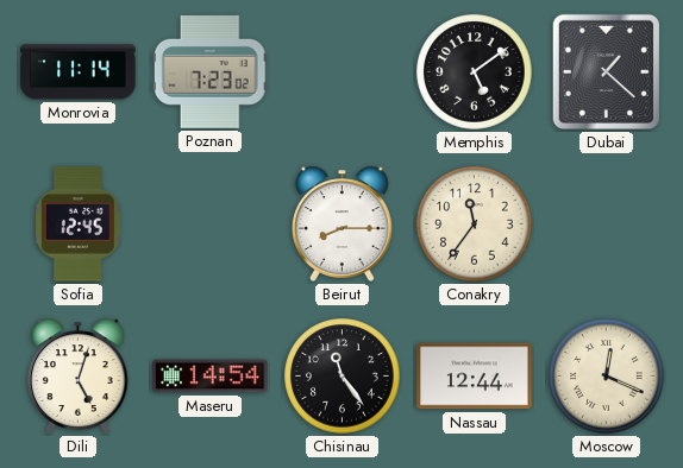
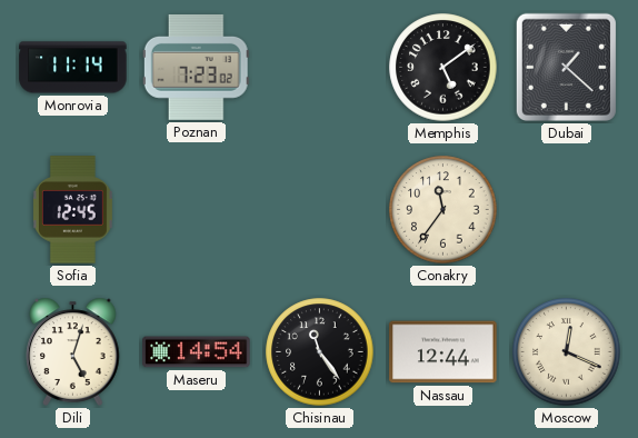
Beirut: 8:15 -> none
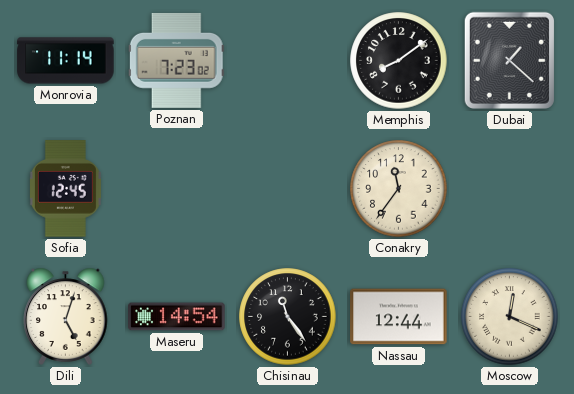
Memphis: 5:09 -> 8:09
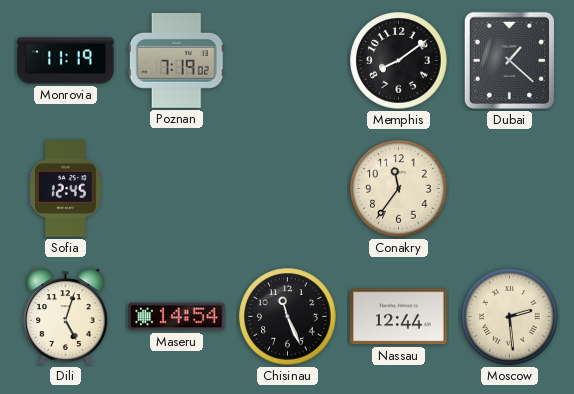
Monrovia: 11:14 -> 11:19
Poznan: 7:23 -> 7:19
Chisinau: 11:24 -> 11:26
Moscow: 12:19 -> 2:29
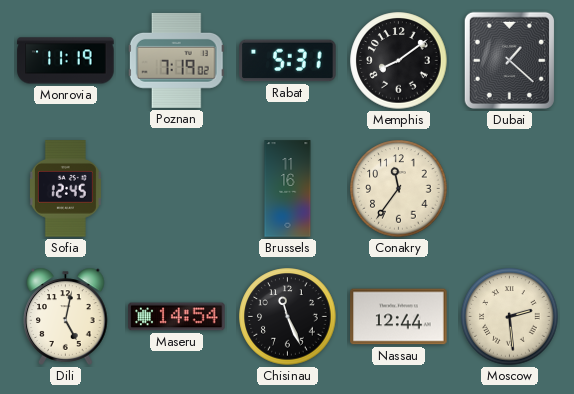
Rabat: none -> 5:31
Brussels: none -> 11:16
Dili: 5:03 -> 5:02
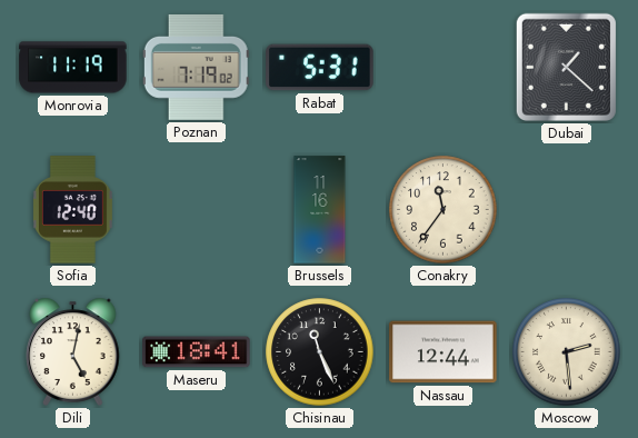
Memphis: 8:09 -> none
Sofia: 12:45 -> 12:40
Maseru: 14:54 -> 18:41
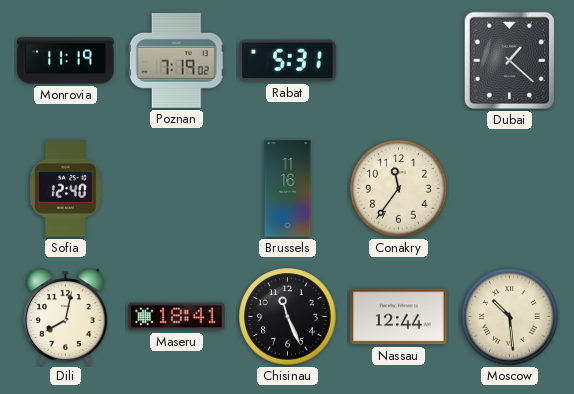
Dili: 5:02 -> 8:02
Moscow: 2:29 -> 10:29
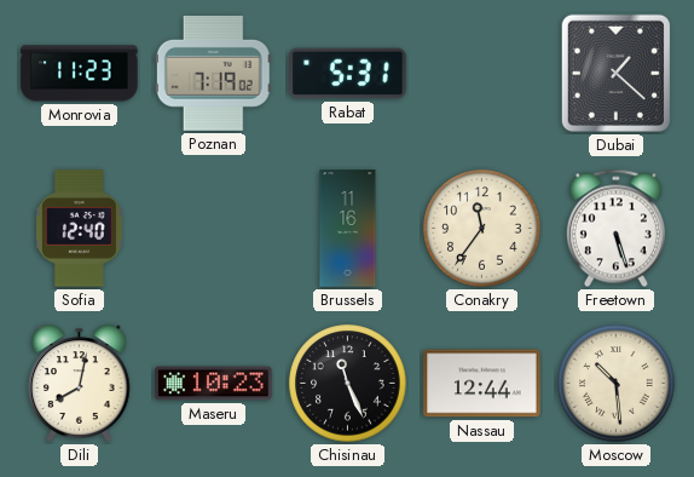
Monrovia: 11:19 -> 11:23
Freetown: none -> 5:27
Maseru: 18:41 -> 10:23
